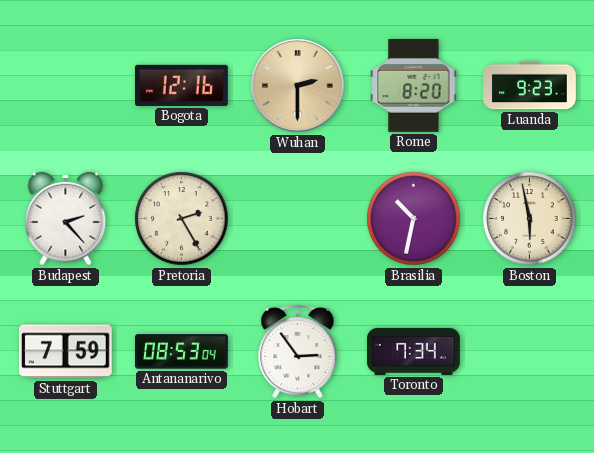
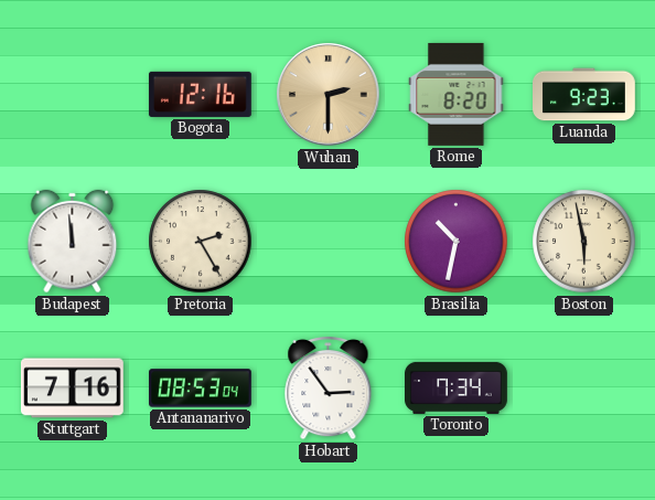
Budapest: 2:23 -> 11:59
Stuttgart: 7:59 -> 7:16
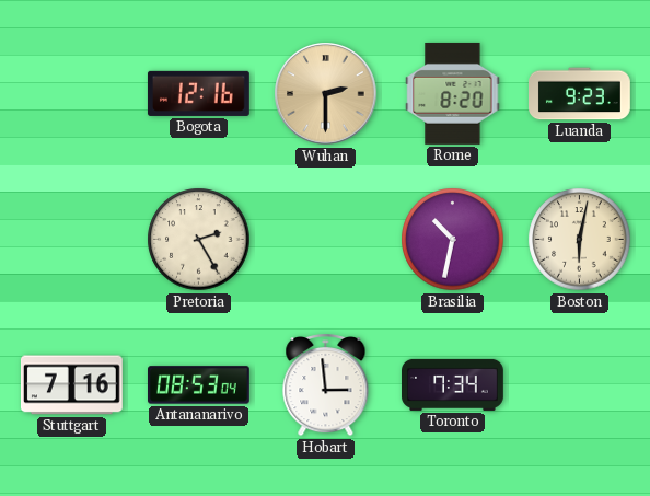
Budapest: 11:59 -> none
Boston: 5:58 -> 6:02
Hobart: 2:54 -> 2:59
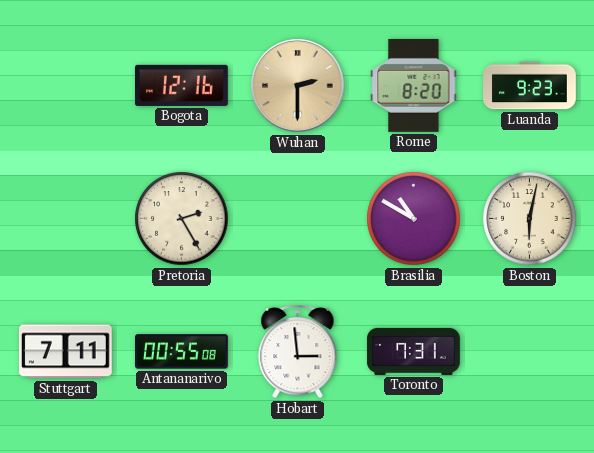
Brasilia: 10:32 -> 10:50
Stuttgart: 7:16 -> 7:11
Antananarivo: 08:53 -> 00:55
Toronto: 7:34 -> 7:31
